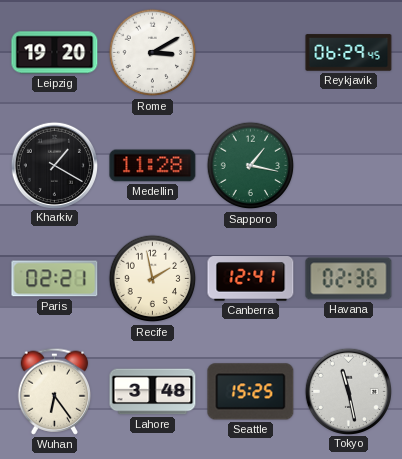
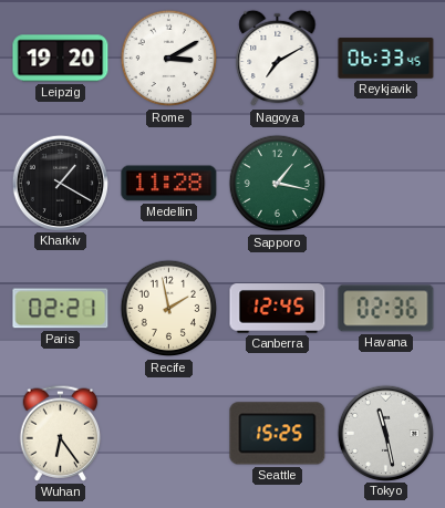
Nagoya: none -> 7:10
Reykjavik: 06:29 -> 06:33
Canberra: 12:41 -> 12:45
Lahore: 3:48 -> none
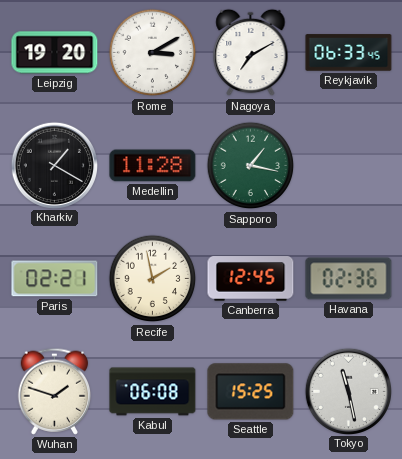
Wuhan: 6:24 -> 1:48
Kabul: none -> 06:08
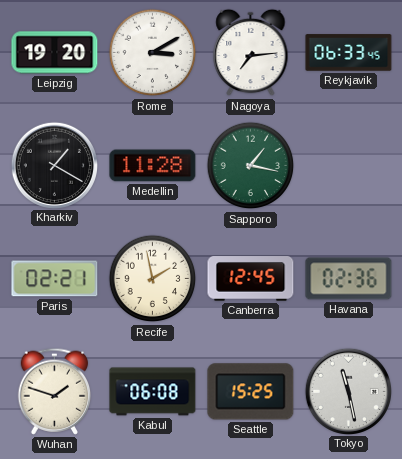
Nagoya: 7:10 -> 7:14
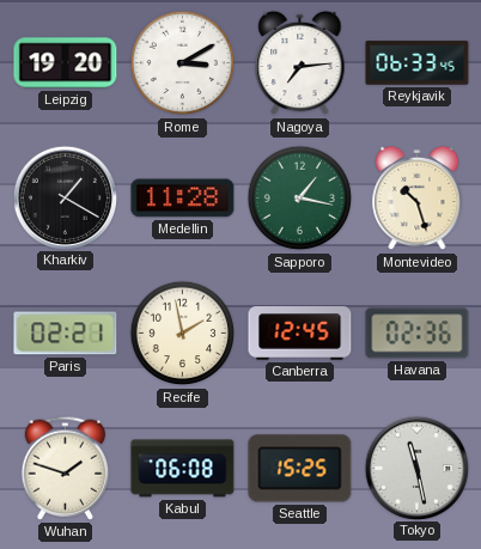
Montevideo: none -> 10:27
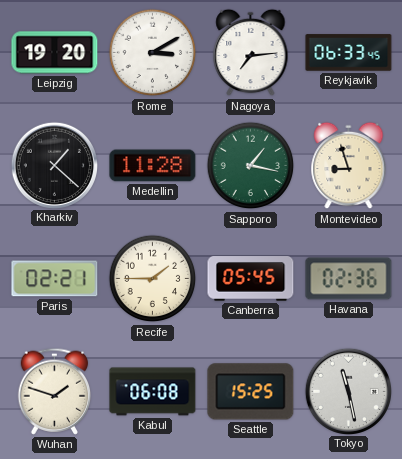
Kharkiv: 1:20 -> 1:22
Montevideo: 10:27 -> 8:57
Recife: 1:58 -> 1:45
Canberra: 12:45 -> 05:45
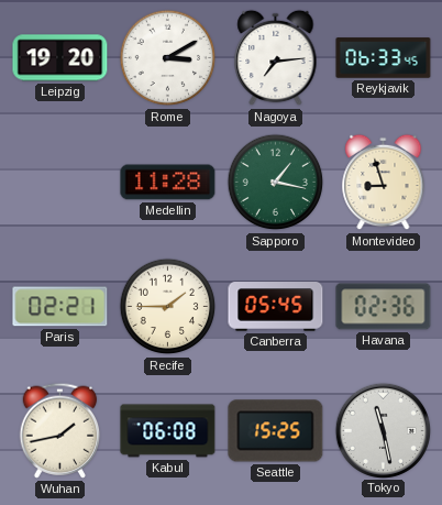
Kharkiv: 1:22 -> none
Wuhan: 1:48 -> 1:43
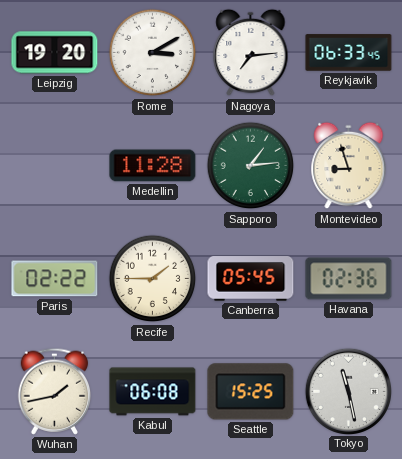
Sapporo: 1:17 -> 1:14
Paris: 02:21 -> 02:22
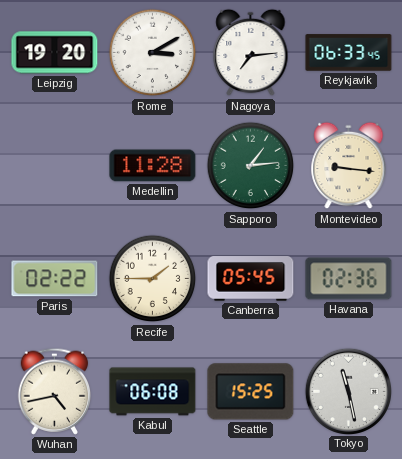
Montevideo: 8:57 -> 9:16
Wuhan: 1:43 -> 4:43
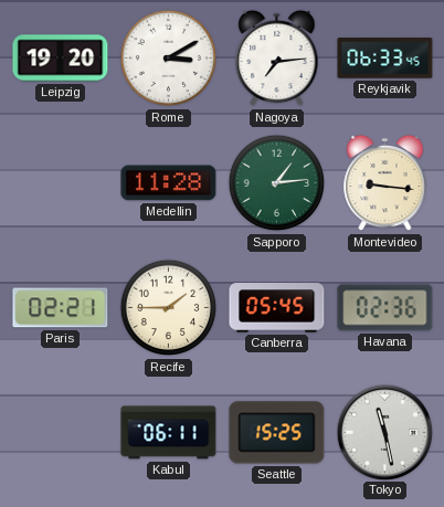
Paris: 02:22 -> 02:21
Wuhan: 4:43 -> none
Kabul: 06:08 -> 06:11
